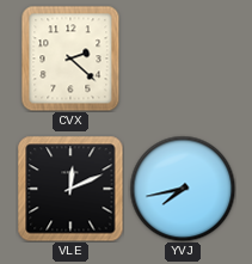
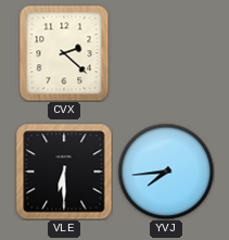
VLE: 12:11 -> 6:30
YVJ: 7:43 -> 7:44
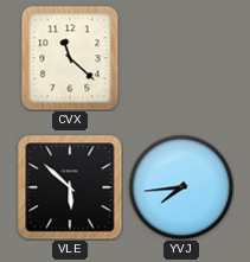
CVX: 2:22 -> 11:22
VLE: 6:30 -> 5:52
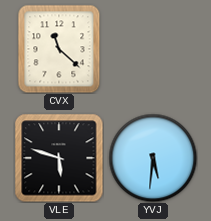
VLE: 5:52 -> 5:48
YVJ: 7:44 -> 5:31
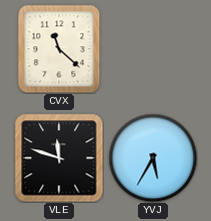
VLE: 5:48 -> 11:48
YVJ: 5:31 -> 5:35
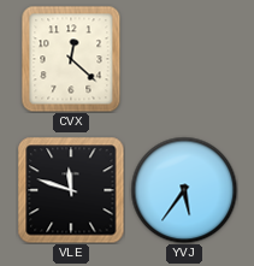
CVX: 11:22 -> 12:22
YVJ: 5:35 -> 5:36
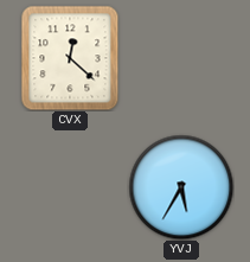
VLE: 11:48 -> none
YVJ: 5:36 -> 5:35
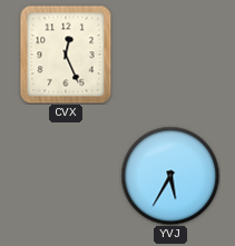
CVX: 12:22 -> 12:26
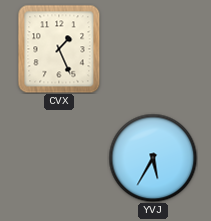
CVX: 12:26 -> 1:26
